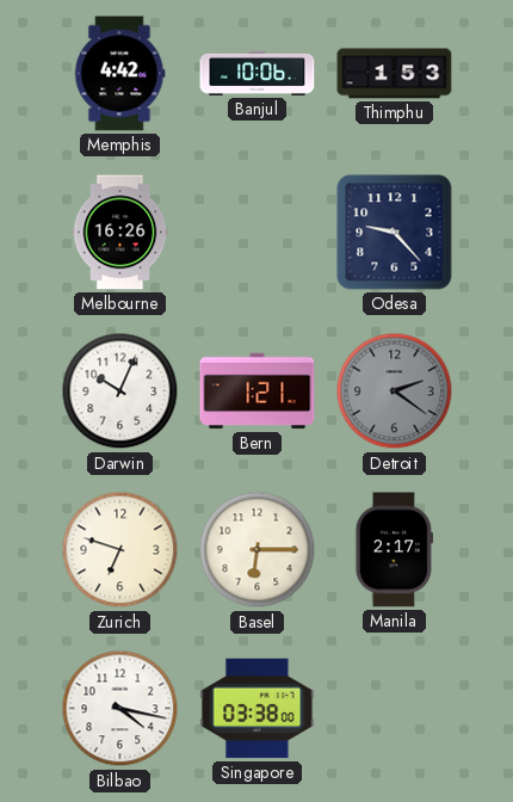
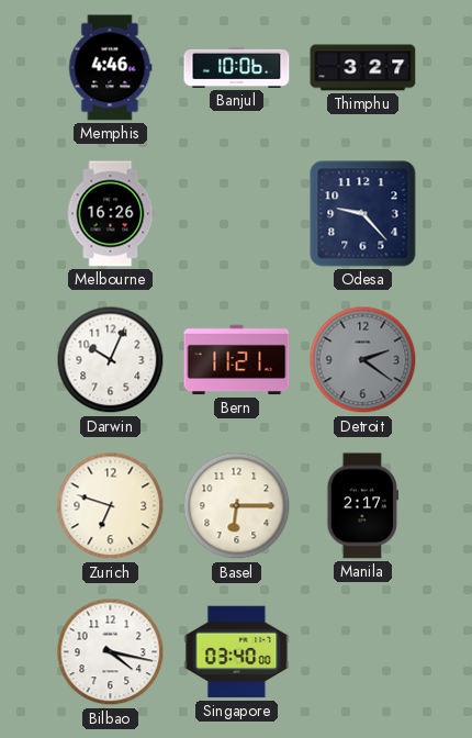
Memphis: 4:42 -> 4:46
Thimphu: 1:53 -> 3:27
Bern: 1:21 -> 11:21
Singapore: 03:38 -> 03:40
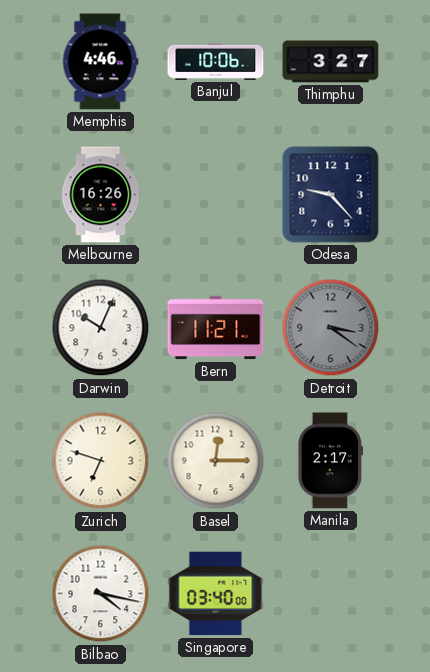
Detroit: 2:21 -> 3:21
Basel: 6:15 -> 12:15
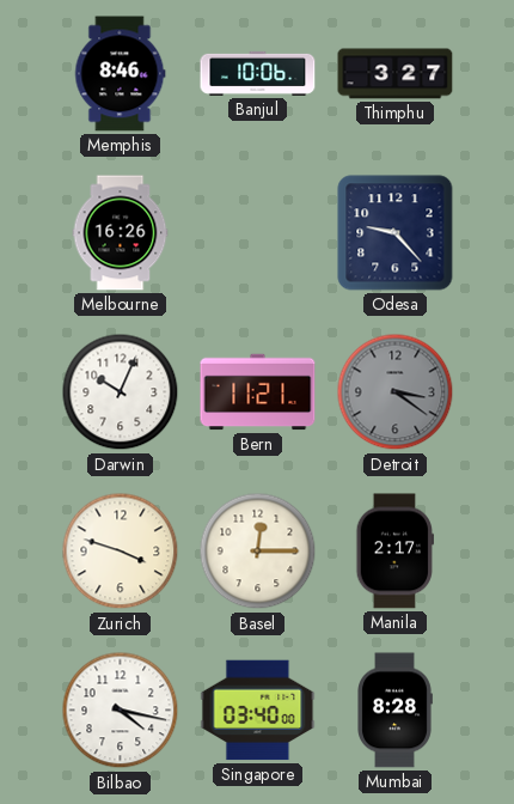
Memphis: 4:46 -> 8:46
Zurich: 6:48 -> 3:48
Mumbai: none -> 8:28
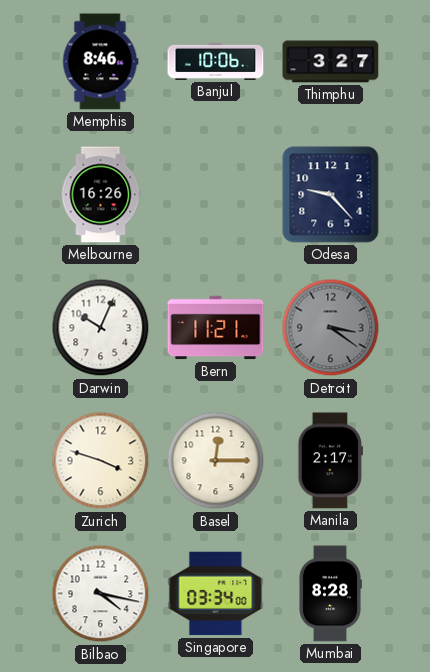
Singapore: 03:40 -> 03:34
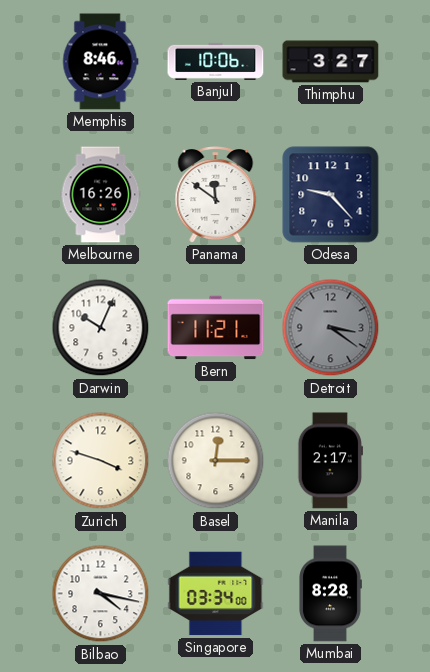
Panama: none -> 11:51
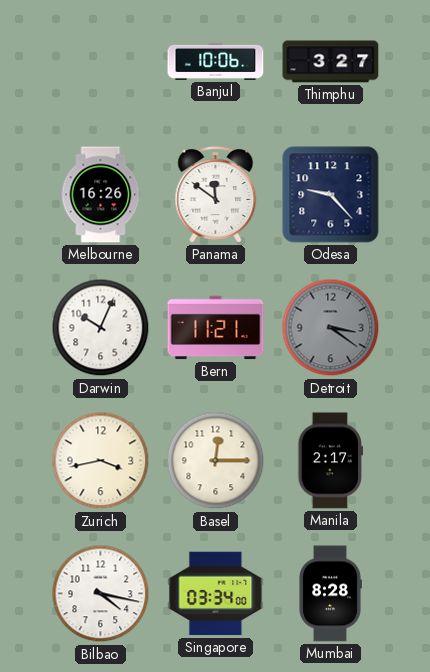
Memphis: 8:46 -> none
Zurich: 3:48 -> 3:43
